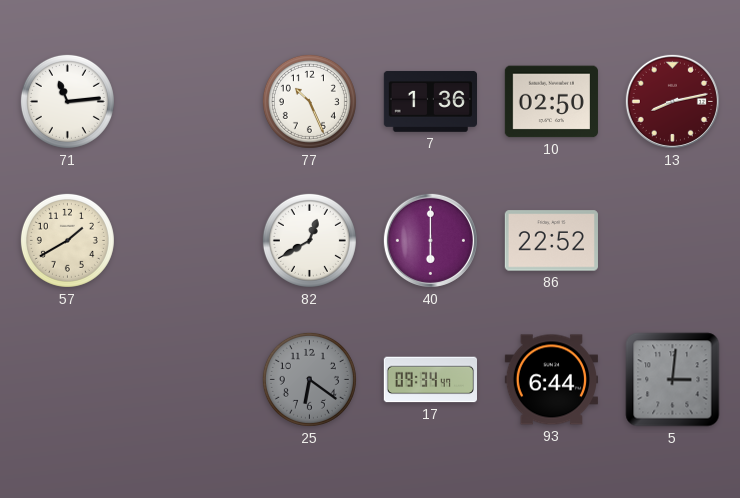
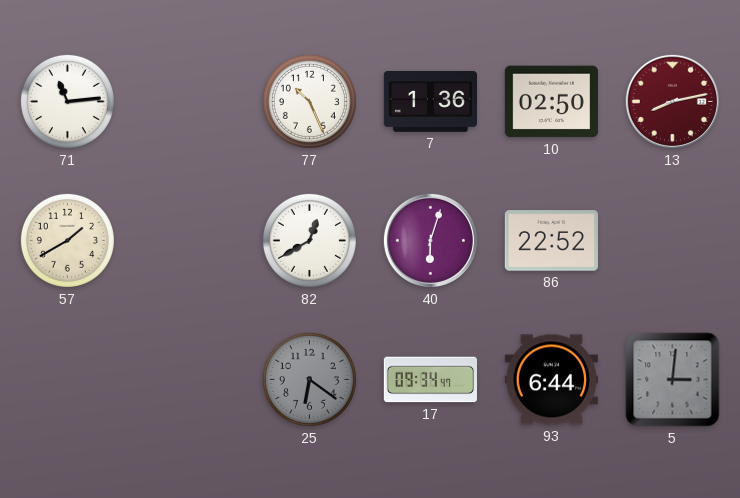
40: 6:00 -> 6:03
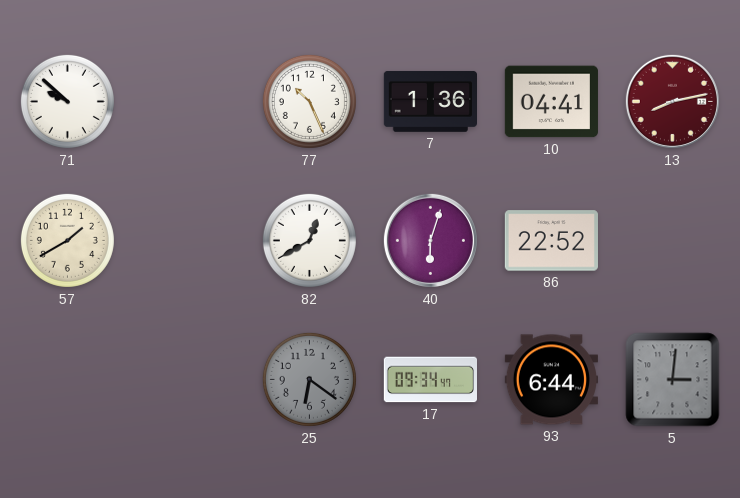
71: 11:14 -> 9:52
10: 02:50 -> 04:41
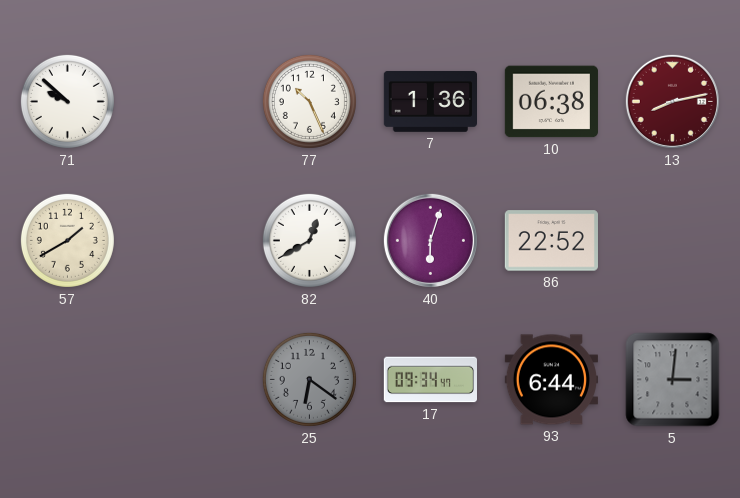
10: 04:41 -> 06:38
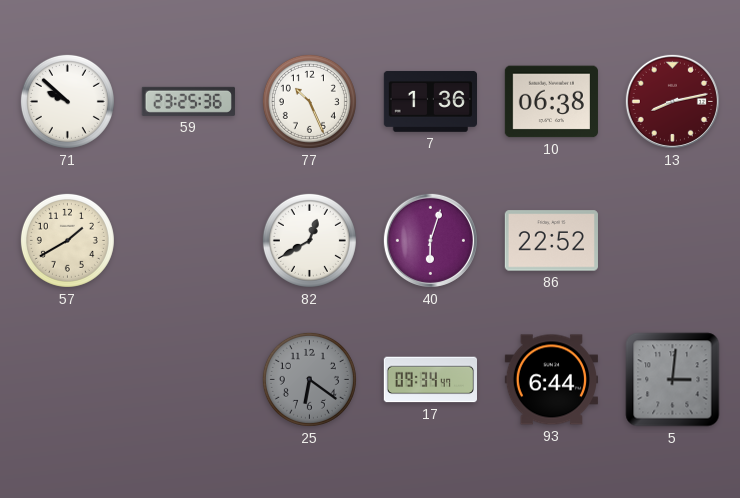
59: none -> 23:25
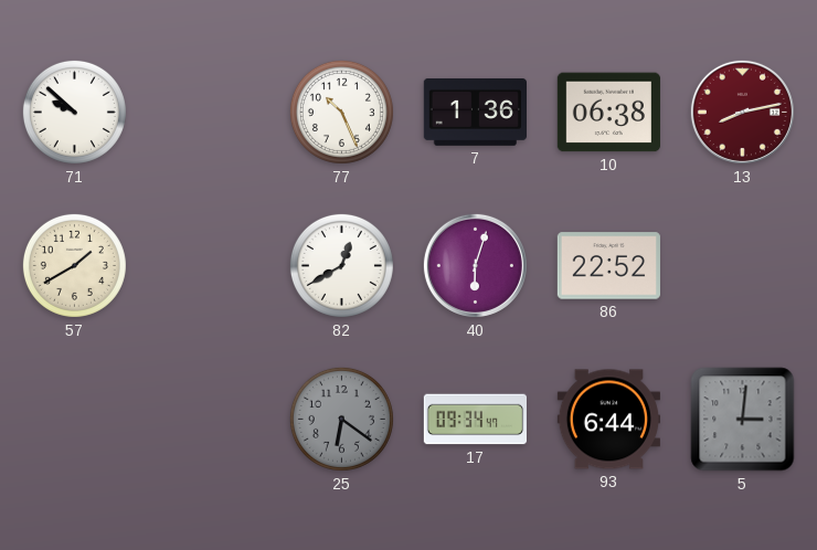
59: 23:25 -> none
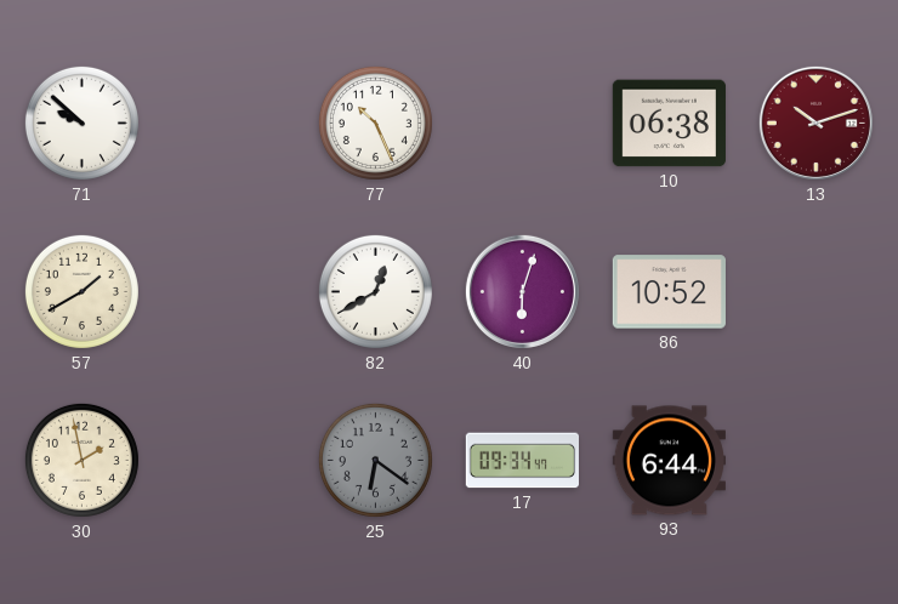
7: 1:36 -> none
13: 8:13 -> 10:12
86: 22:52 -> 10:52
30: none -> 1:58
5: 3:01 -> none
